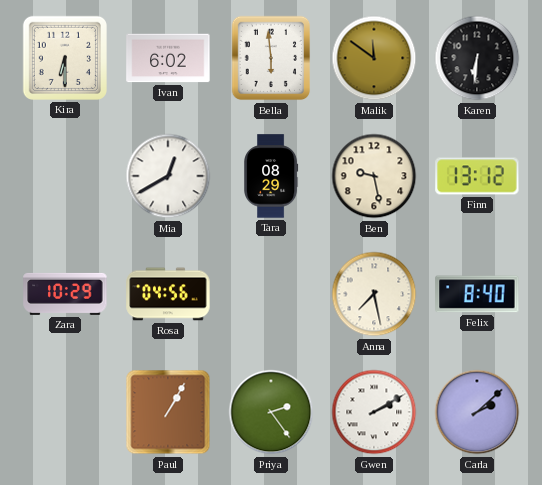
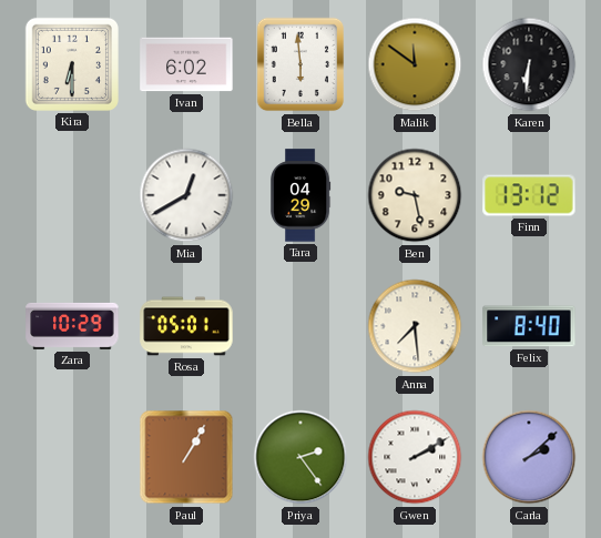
Tara: 08:29 -> 04:29
Rosa: 04:56 -> 05:01
Anna: 7:28 -> 7:29
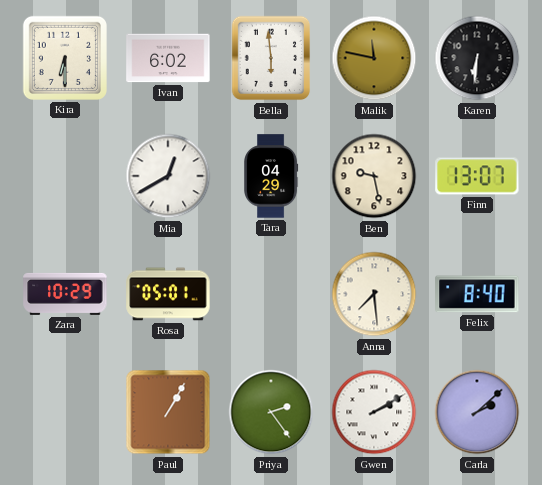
Malik: 11:51 -> 11:47
Finn: 13:12 -> 13:07
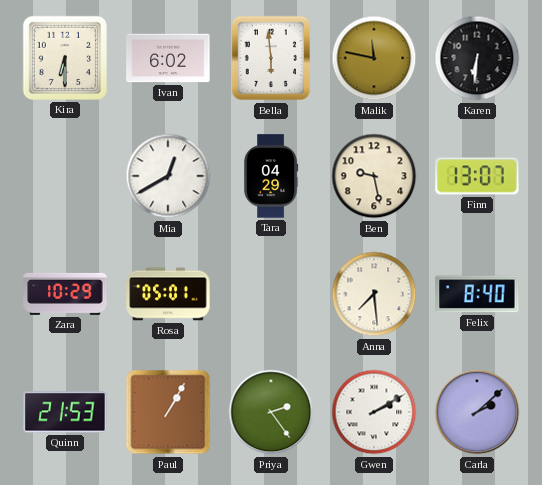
Quinn: none -> 21:53
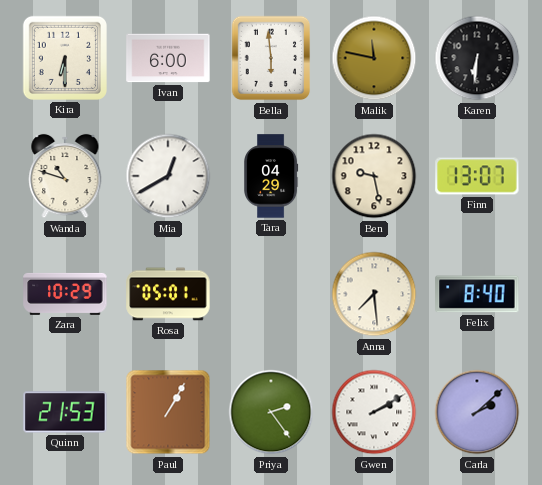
Ivan: 6:02 -> 6:00
Wanda: none -> 10:48
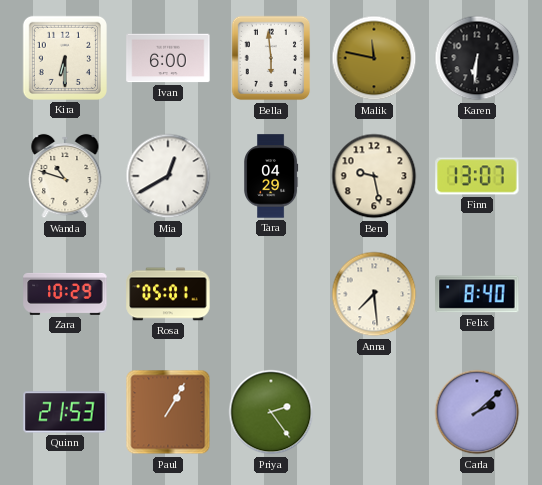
Gwen: 2:10 -> none
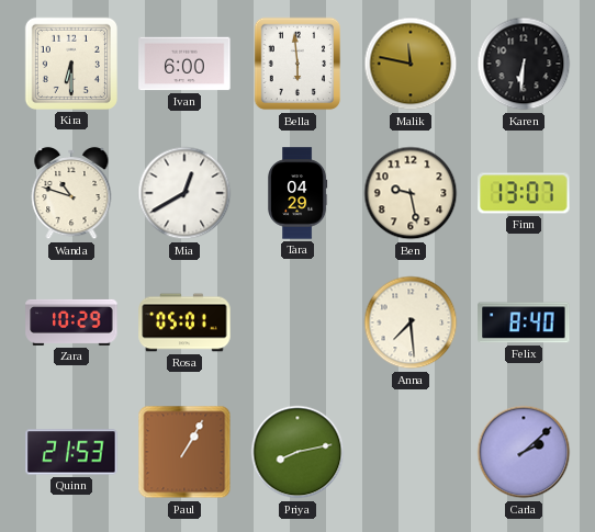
Priya: 2:24 -> 8:13
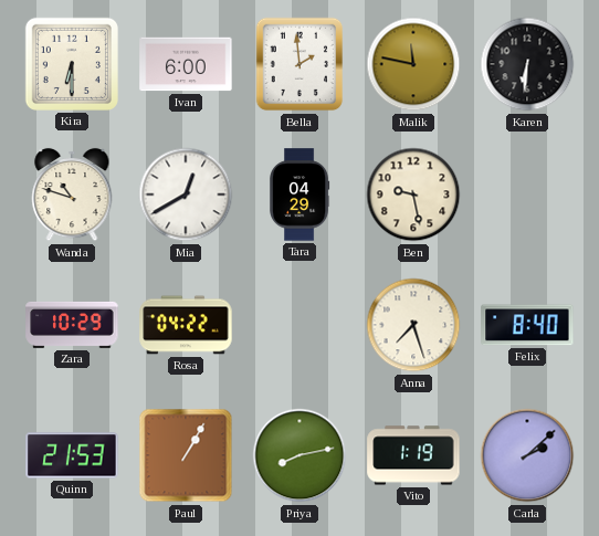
Bella: 5:59 -> 1:59
Finn: 13:07 -> none
Rosa: 05:01 -> 04:22
Anna: 7:29 -> 7:27
Vito: none -> 1:19
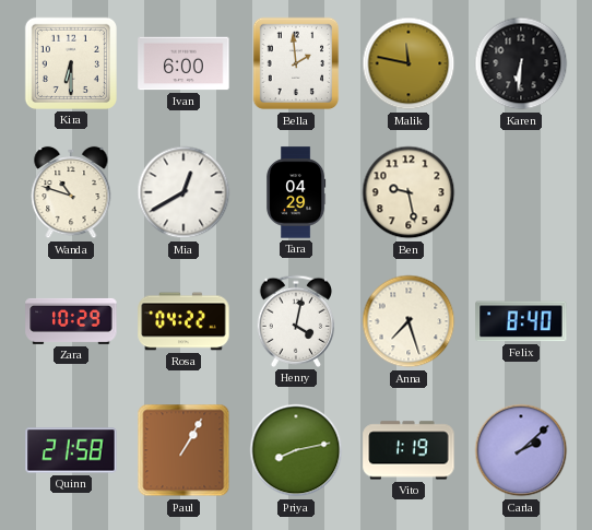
Henry: none -> 4:02
Quinn: 21:53 -> 21:58
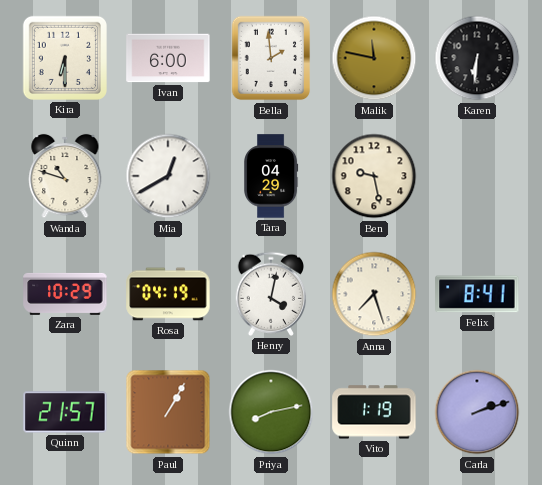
Rosa: 04:22 -> 04:19
Felix: 8:40 -> 8:41
Quinn: 21:58 -> 21:57
Carla: 2:08 -> 2:12
